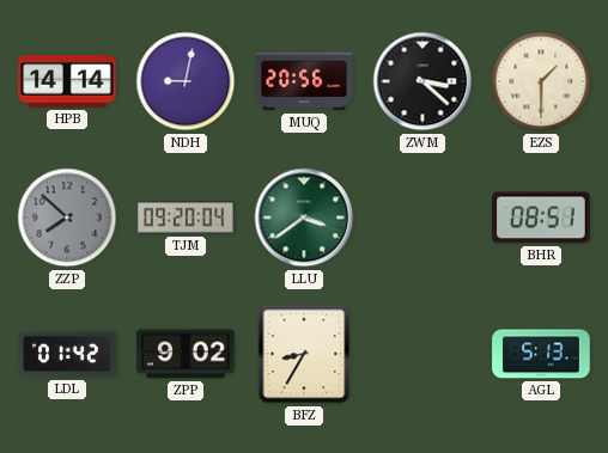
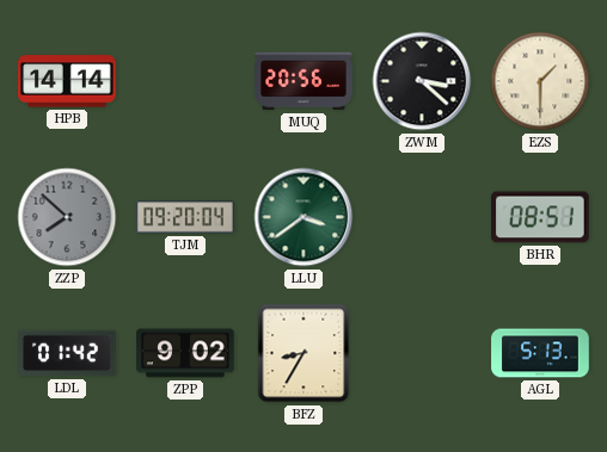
NDH: 9:02 -> none
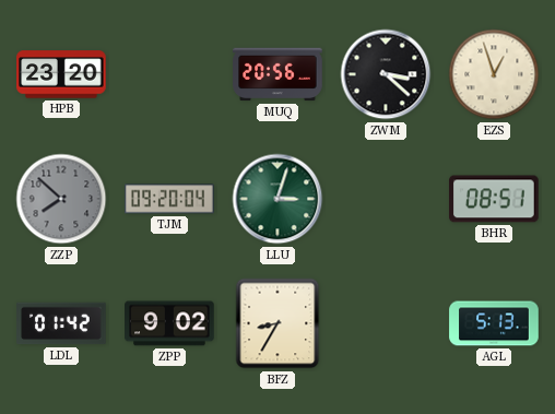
HPB: 14:14 -> 23:20
EZS: 1:30 -> 12:57
LLU: 3:39 -> 3:03
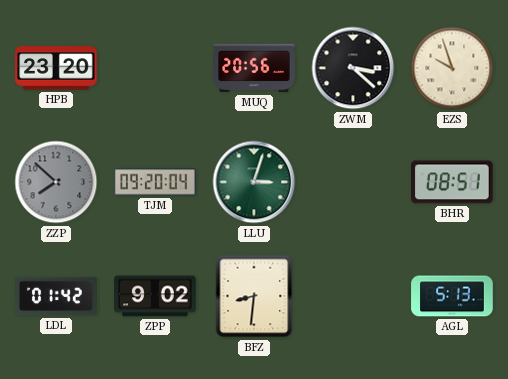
EZS: 12:57 -> 9:57
BFZ: 8:35 -> 8:31
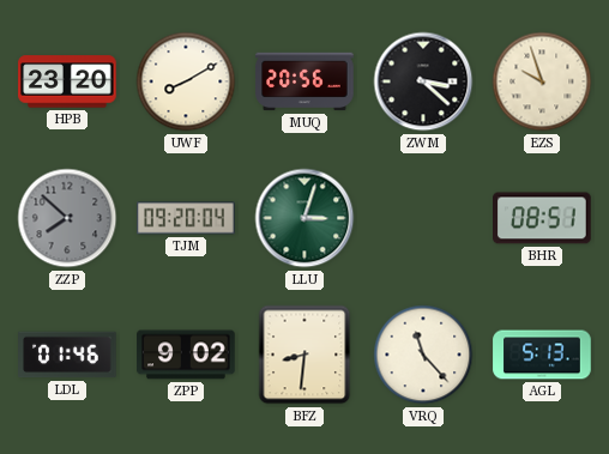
UWF: none -> 8:10
LDL: 01:42 -> 01:46
VRQ: none -> 11:23
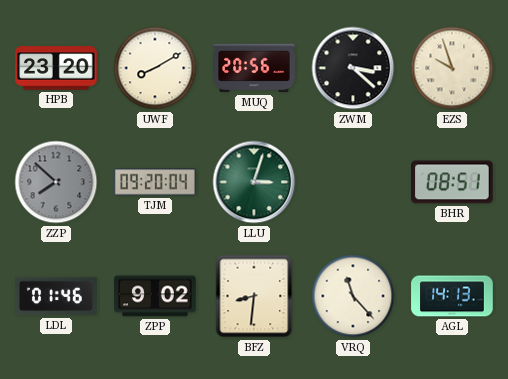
AGL: 5:13 -> 14:13
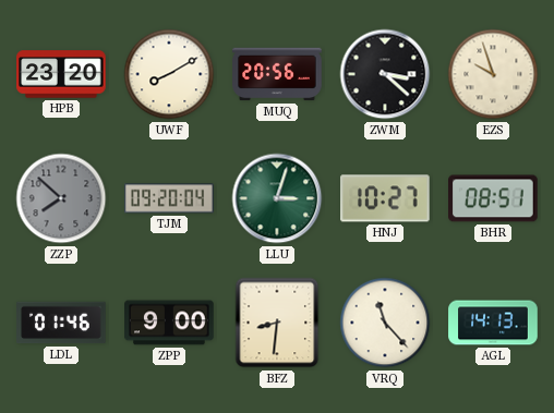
HNJ: none -> 10:27
ZPP: 9:02 -> 9:00
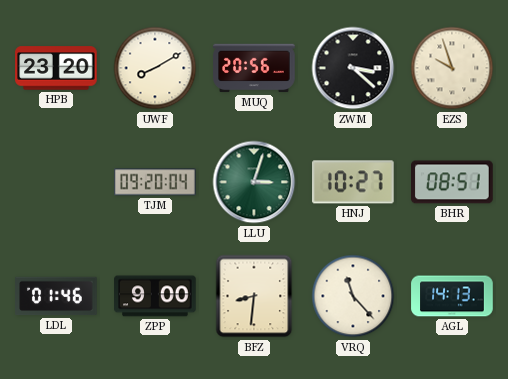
ZZP: 7:52 -> none
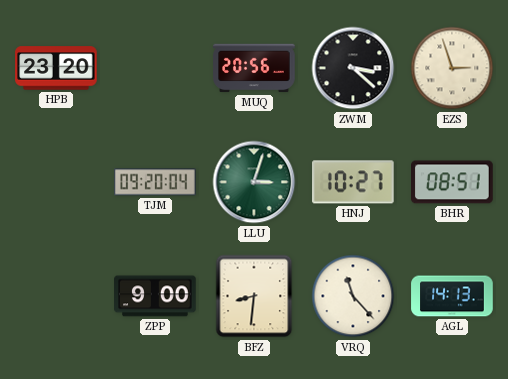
UWF: 8:10 -> none
EZS: 9:57 -> 2:57
LDL: 01:46 -> none
